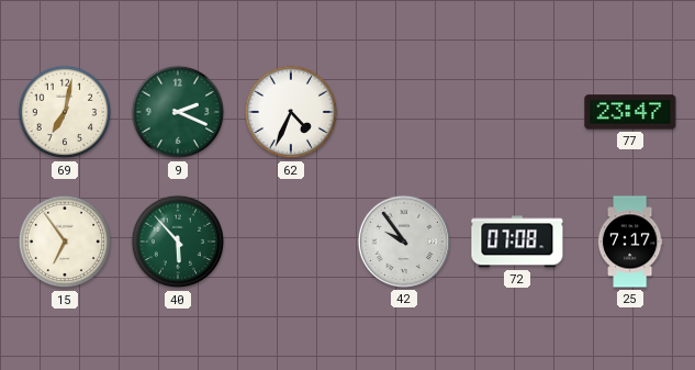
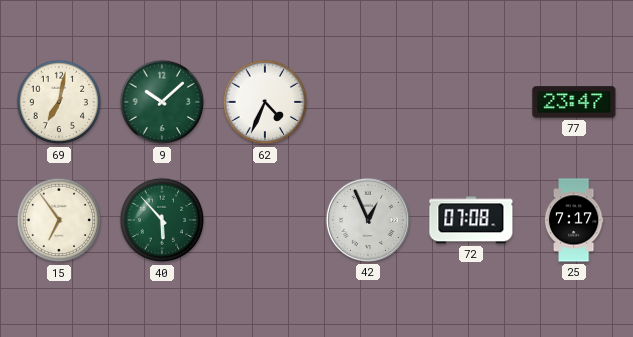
9: 2:19 -> 10:08
42: 9:54 -> 12:56
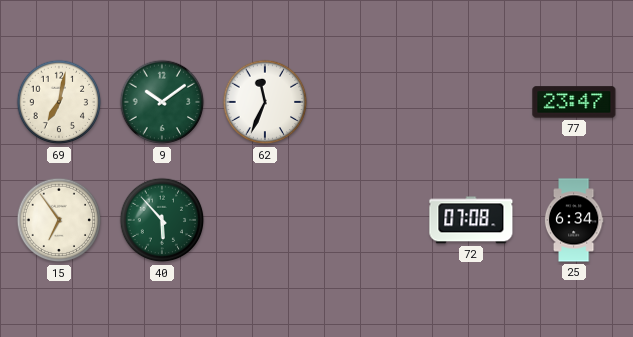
9: 10:08 -> 10:09
62: 4:34 -> 11:34
42: 12:56 -> none
25: 7:17 -> 6:34
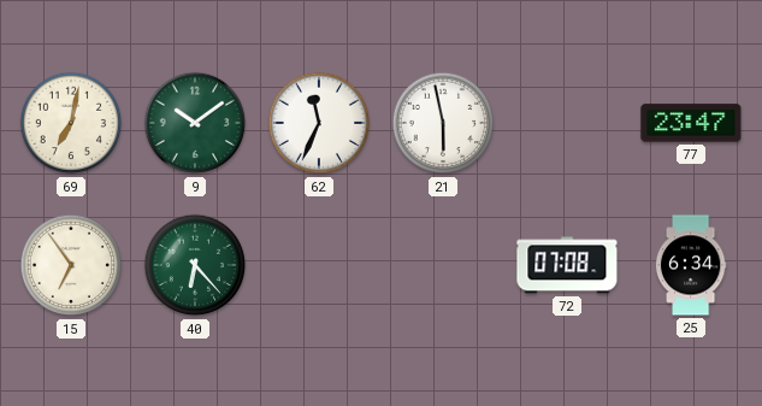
21: none -> 5:58
40: 5:53 -> 6:23
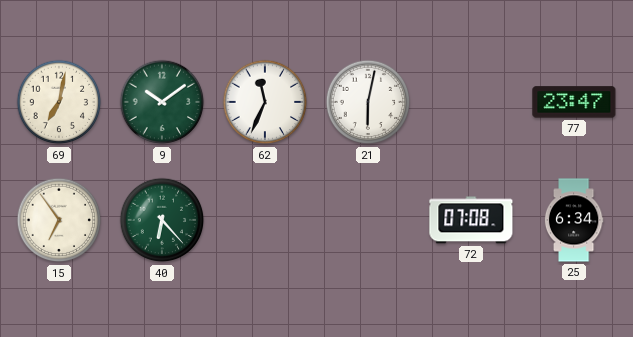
21: 5:58 -> 6:02
